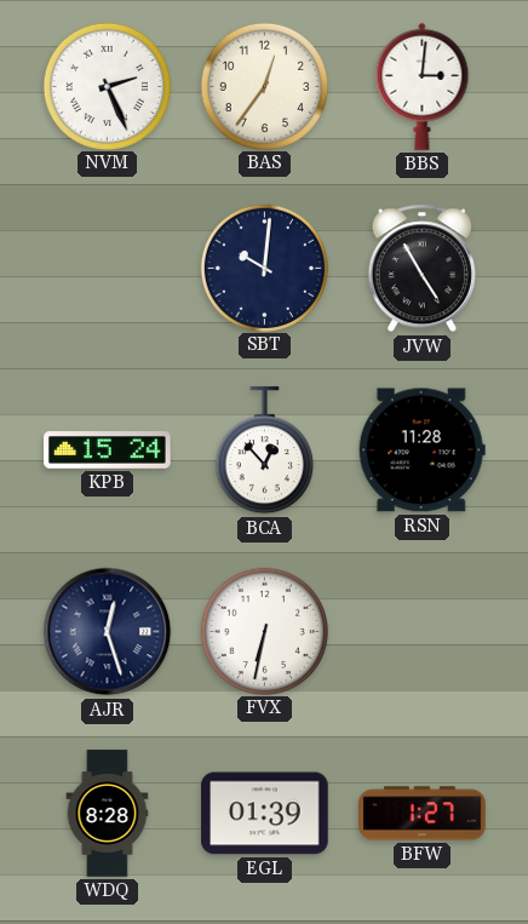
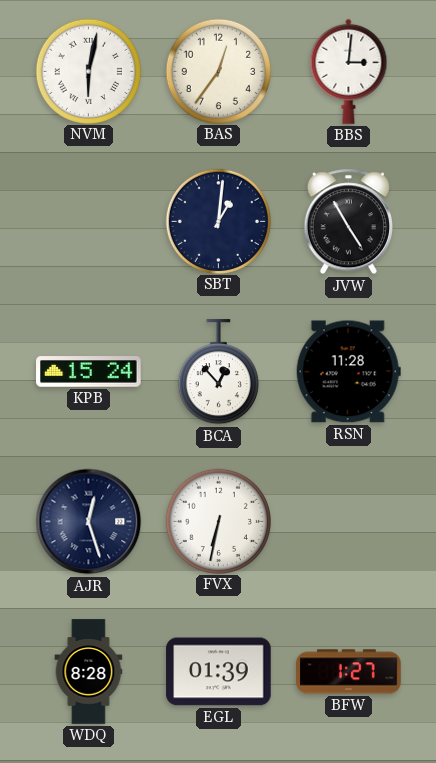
NVM: 2:26 -> 6:02
SBT: 10:01 -> 1:01
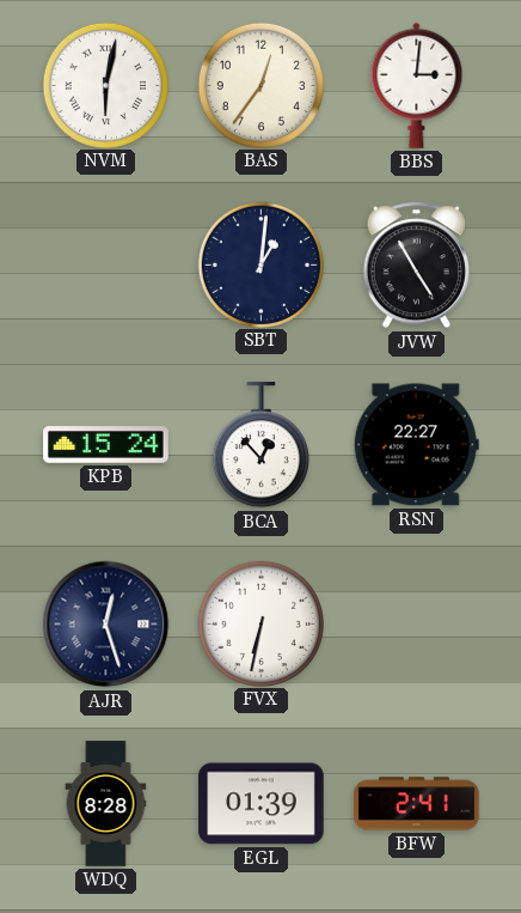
RSN: 11:28 -> 22:27
BFW: 1:27 -> 2:41
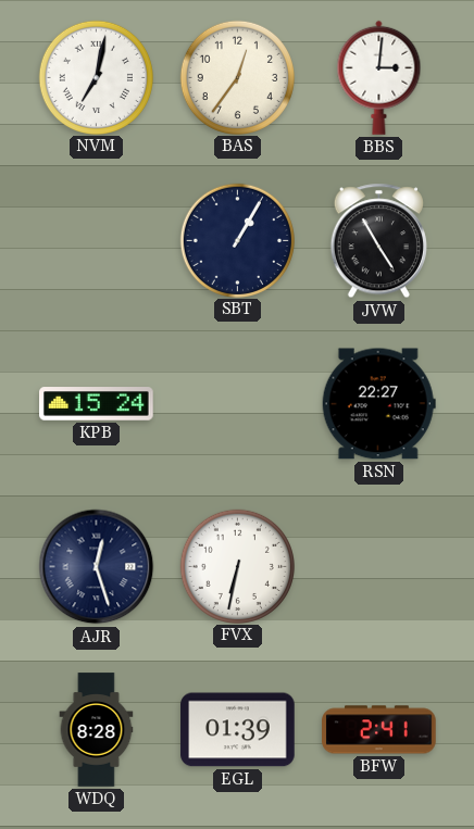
NVM: 6:02 -> 7:02
SBT: 1:01 -> 1:05
BCA: 12:53 -> none
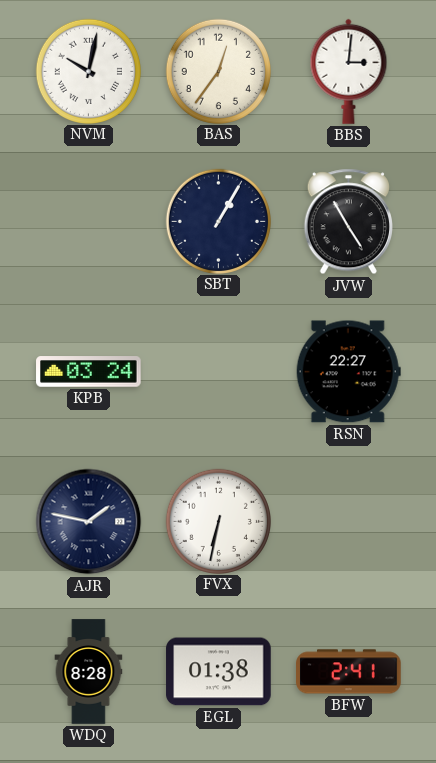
NVM: 7:02 -> 10:02
KPB: 15:24 -> 03:24
AJR: 12:27 -> 1:47
EGL: 01:39 -> 01:38
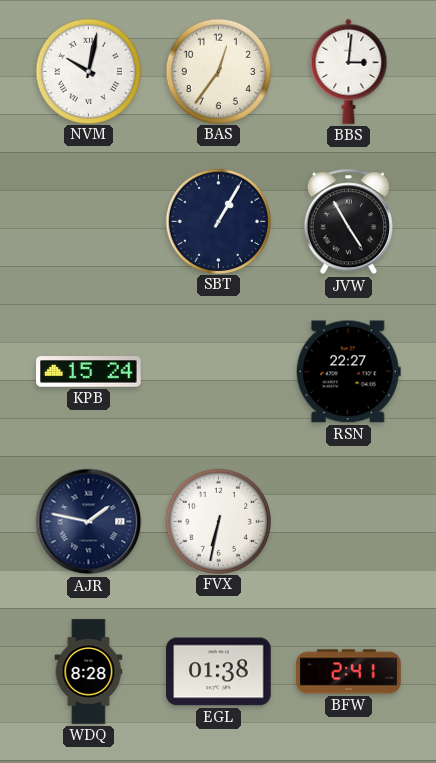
KPB: 03:24 -> 15:24
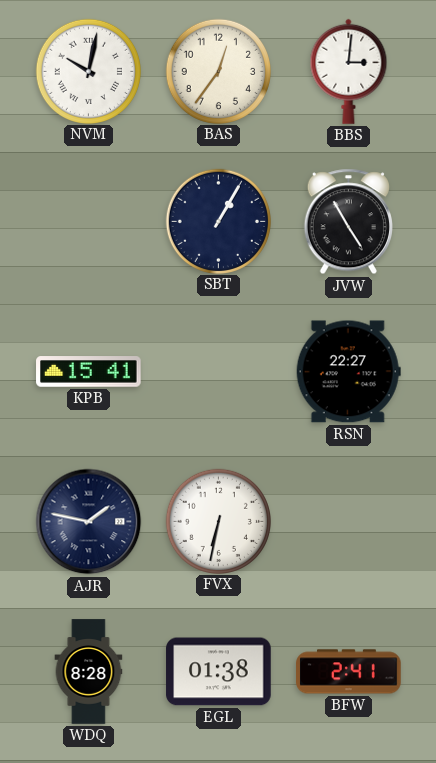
KPB: 15:24 -> 15:41
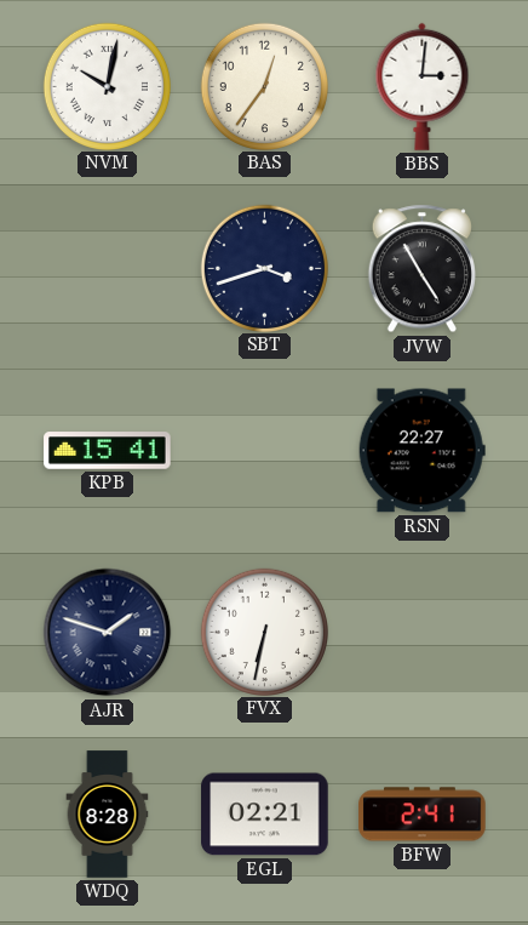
SBT: 1:05 -> 3:42
AJR: 1:47 -> 1:48
EGL: 01:38 -> 02:21
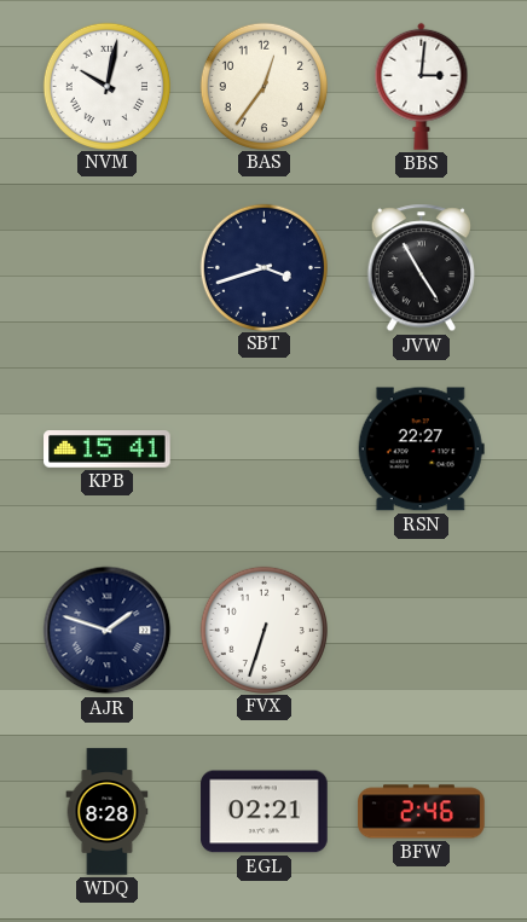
FVX: 6:32 -> 6:33
BFW: 2:41 -> 2:46
